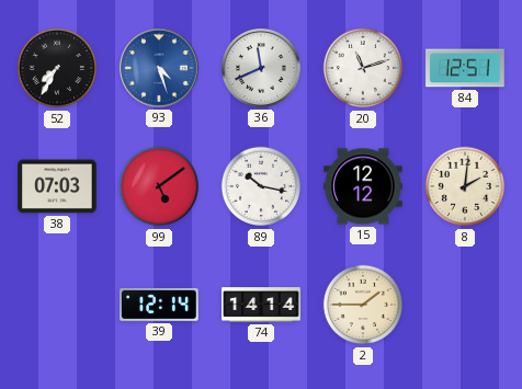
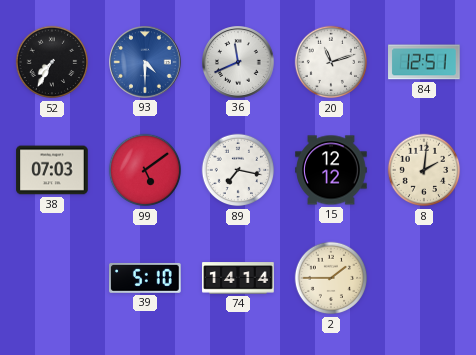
93: 4:27 -> 4:30
89: 10:17 -> 7:17
39: 12:14 -> 5:10
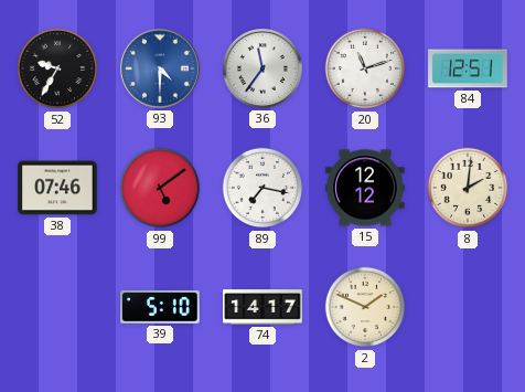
52: 7:35 -> 9:35
36: 11:41 -> 11:36
38: 07:03 -> 07:46
74: 14:14 -> 14:17
2: 1:45 -> 1:49
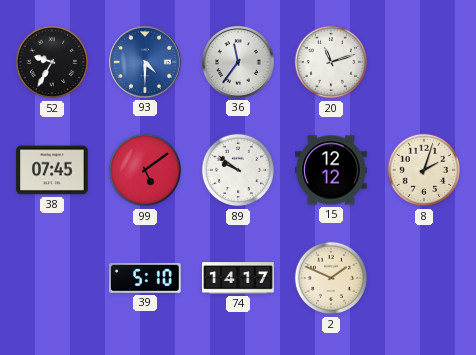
84: 12:51 -> none
38: 07:46 -> 07:45
89: 7:17 -> 9:51
8: 2:01 -> 2:03
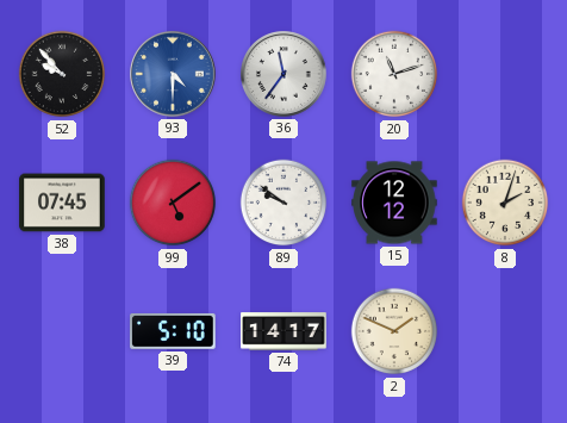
52: 9:35 -> 9:53
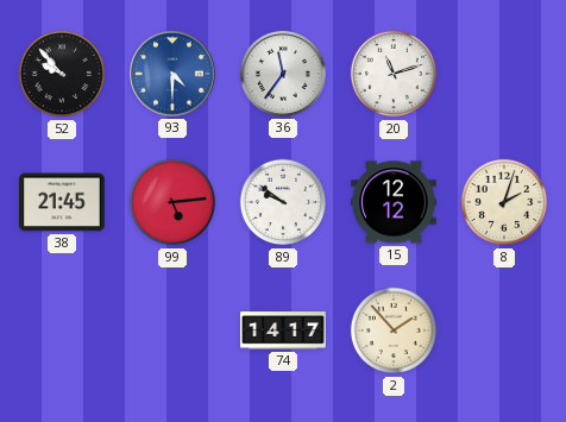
38: 07:45 -> 21:45
99: 5:09 -> 5:14
39: 5:10 -> none
2: 1:49 -> 1:53
